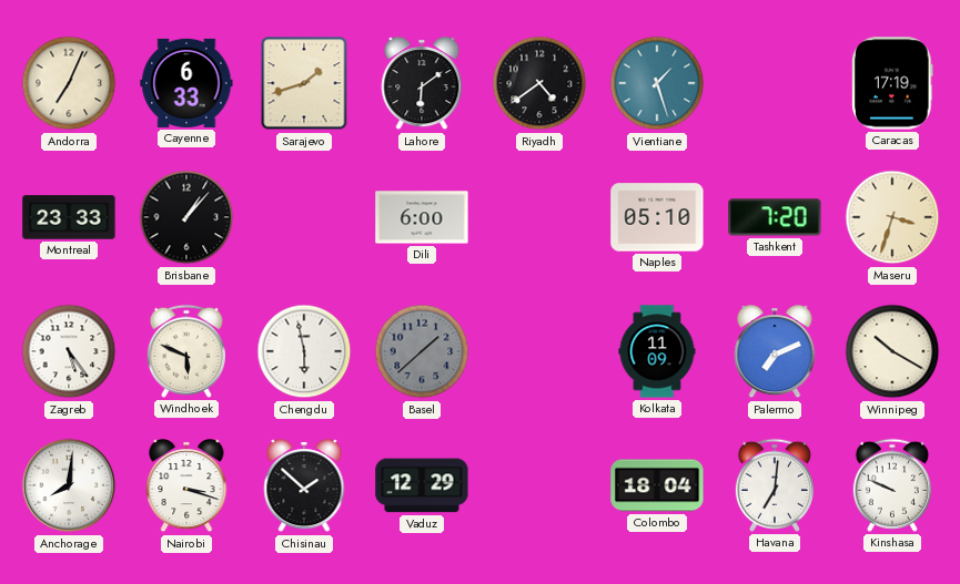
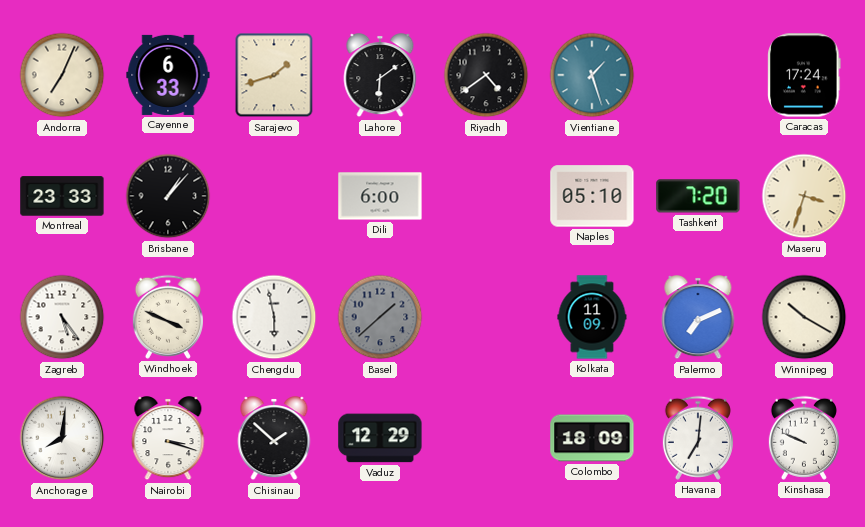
Caracas: 17:19 -> 17:24
Windhoek: 5:49 -> 3:49
Colombo: 18:04 -> 18:09
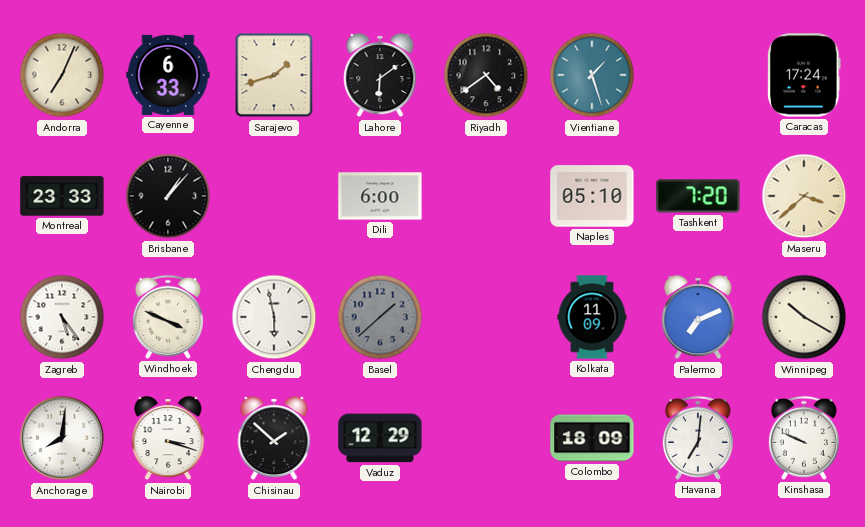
Maseru: 3:33 -> 3:38
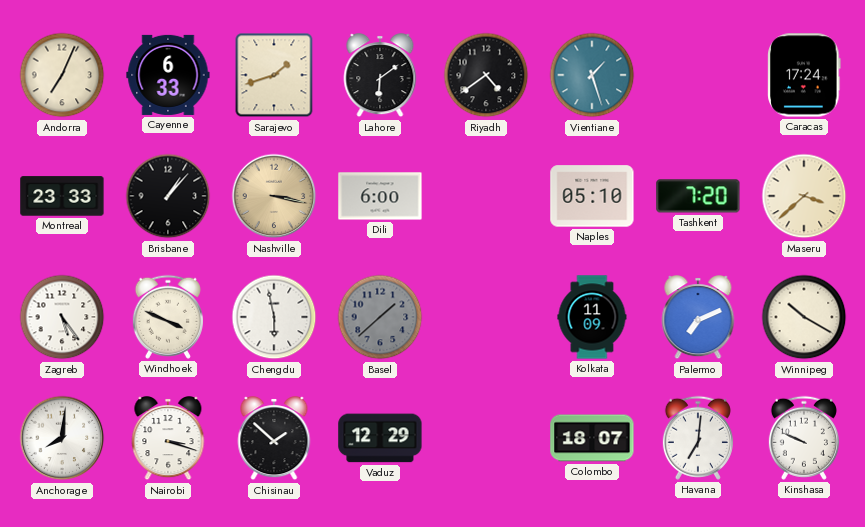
Nashville: none -> 3:17
Colombo: 18:09 -> 18:07
